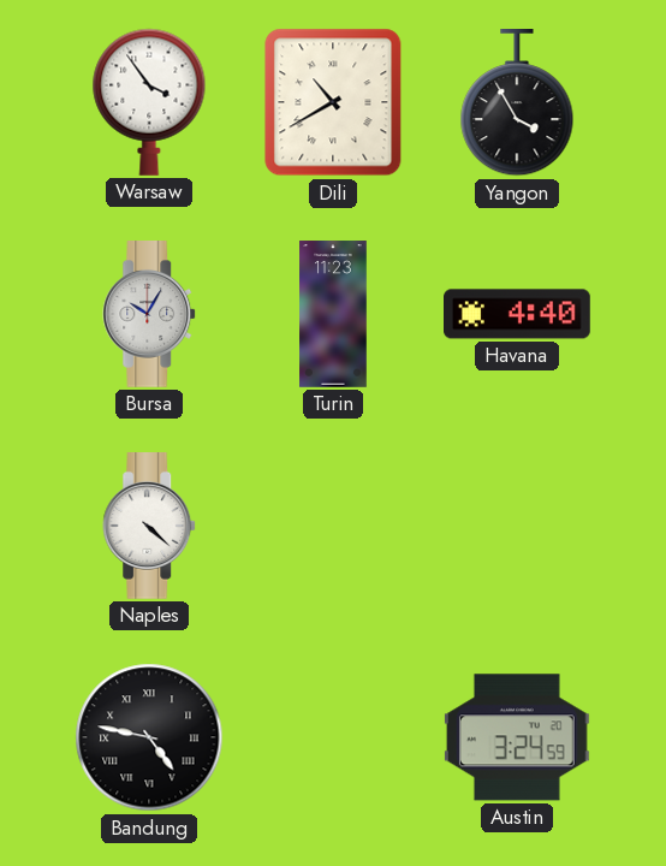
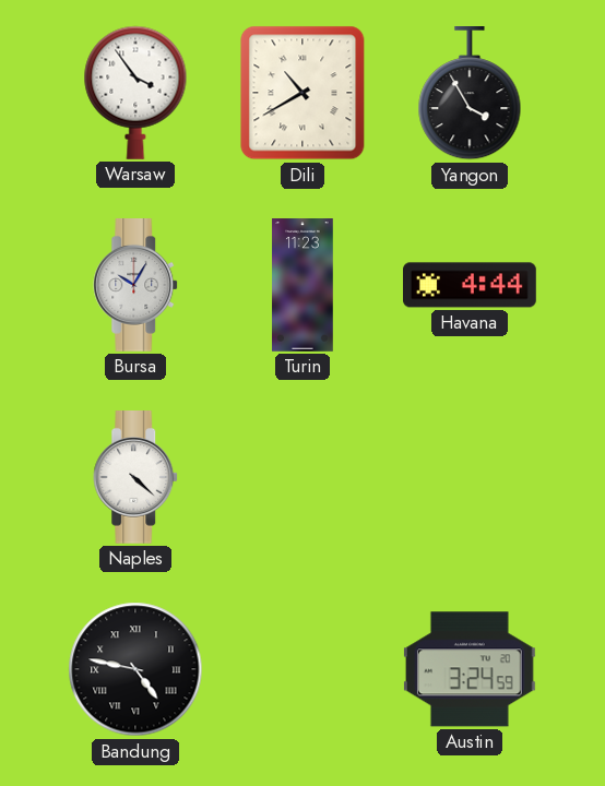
Havana: 4:40 -> 4:44
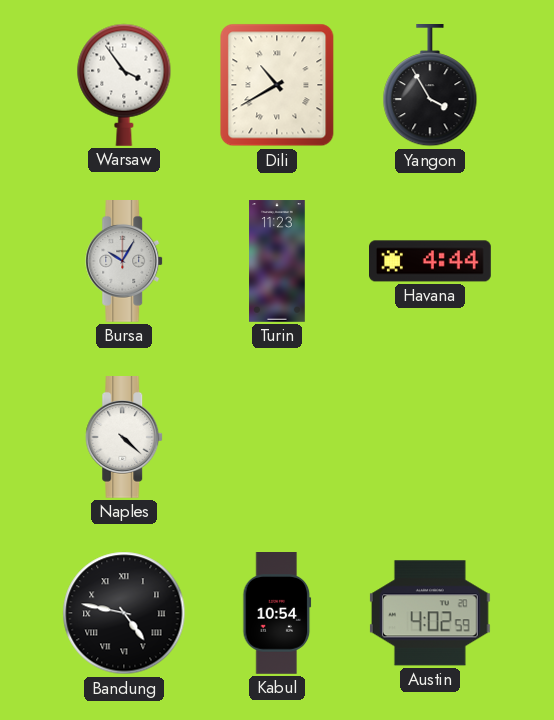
Kabul: none -> 10:54
Austin: 3:24 -> 4:02
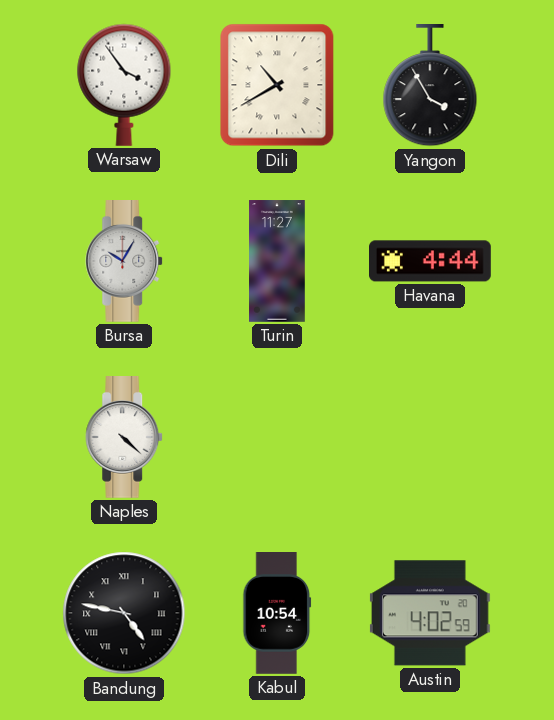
Turin: 11:23 -> 11:27
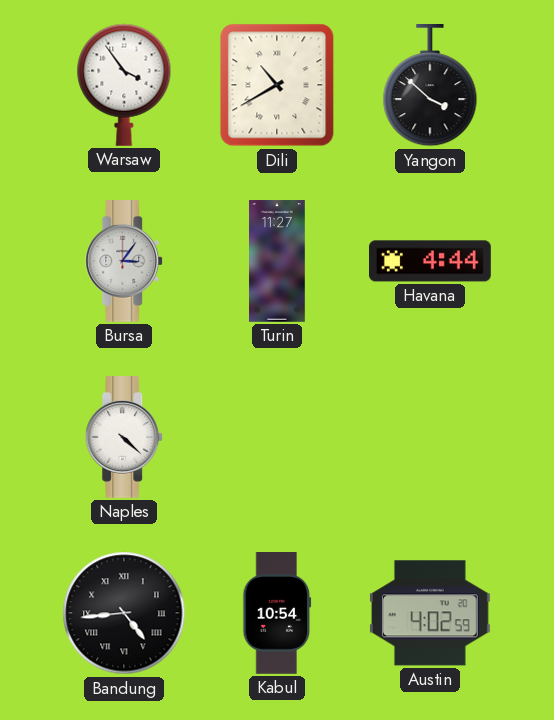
Yangon: 3:55 -> 3:52
Bursa: 10:05 -> 3:06
Bandung: 4:47 -> 4:44
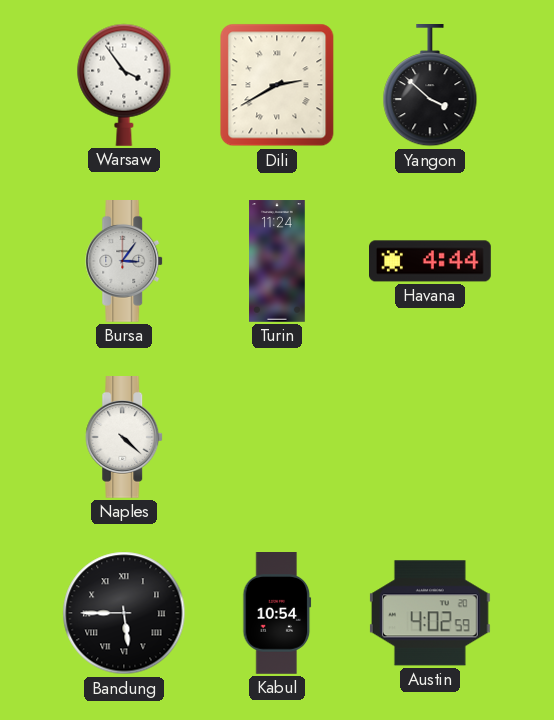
Dili: 10:40 -> 2:40
Turin: 11:27 -> 11:24
Bandung: 4:44 -> 5:45
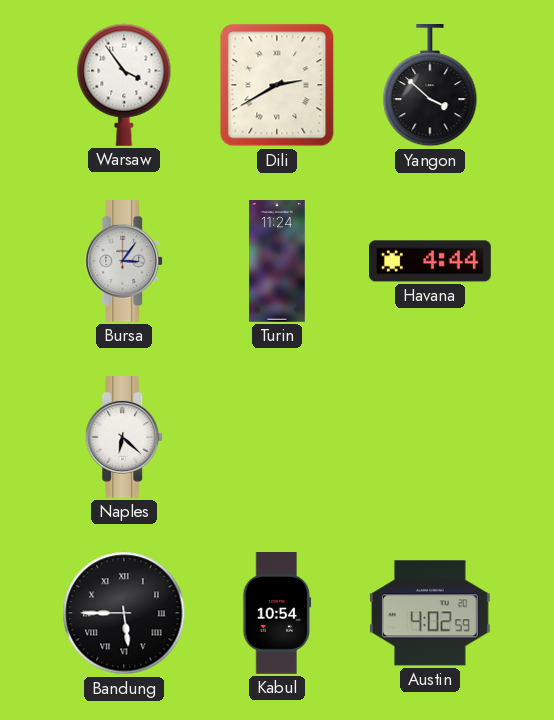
Naples: 4:22 -> 6:22
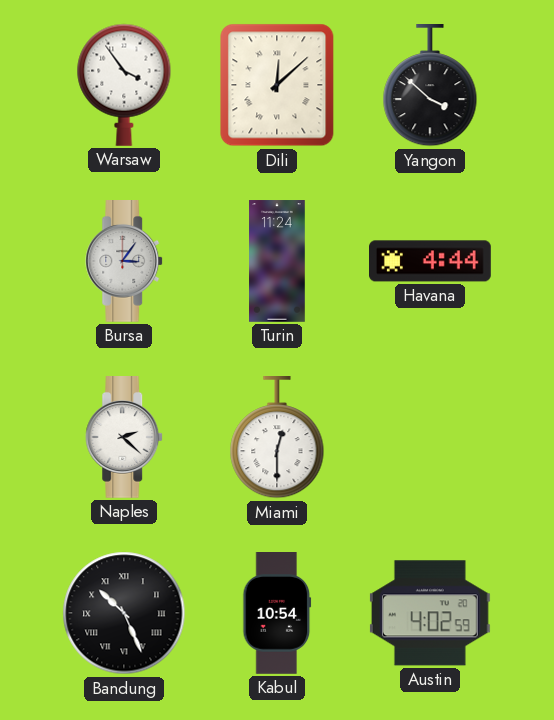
Dili: 2:40 -> 12:08
Naples: 6:22 -> 2:22
Miami: none -> 12:30
Bandung: 5:45 -> 10:26
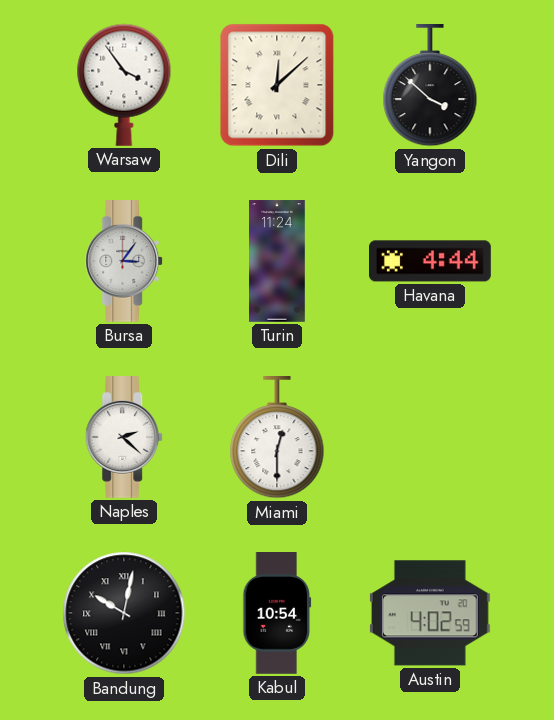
Bandung: 10:26 -> 10:02
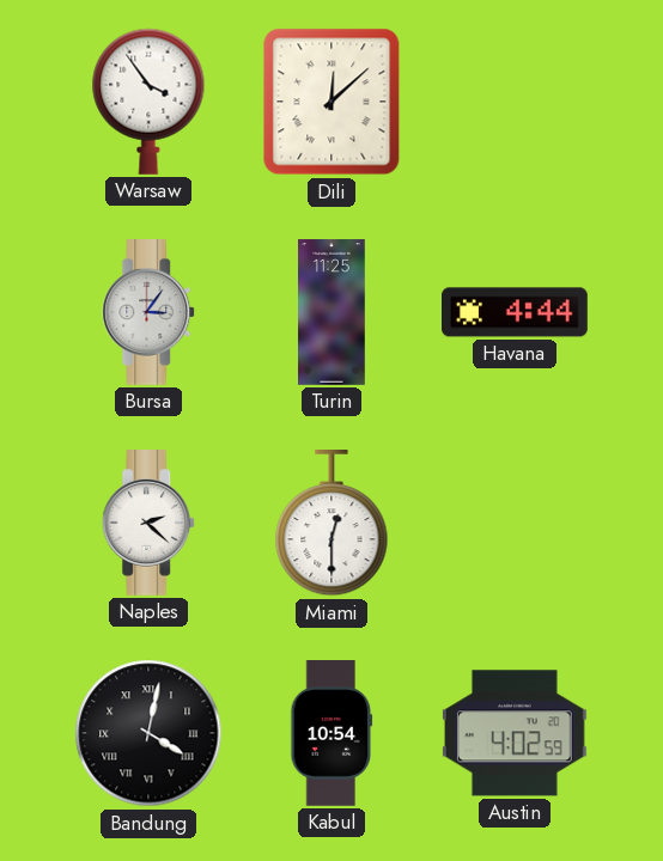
Yangon: 3:52 -> none
Turin: 11:24 -> 11:25
Bandung: 10:02 -> 4:02
